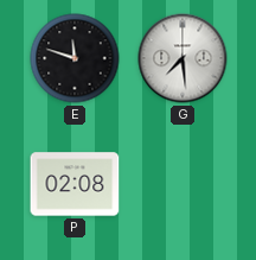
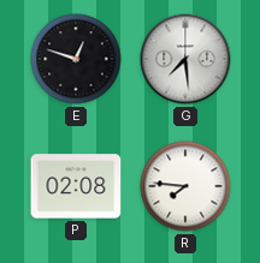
E: 11:48 -> 12:48
R: none -> 7:46
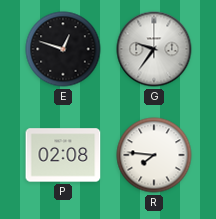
G: 7:29 -> 9:36
